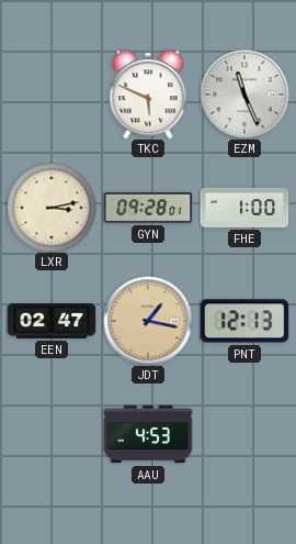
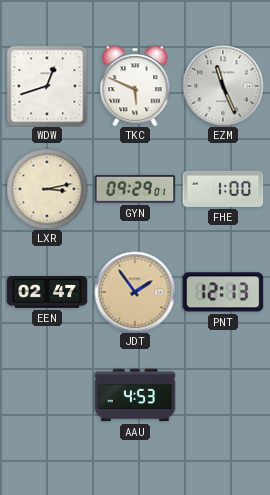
WDW: none -> 12:42
GYN: 09:28 -> 09:29
JDT: 1:17 -> 1:54
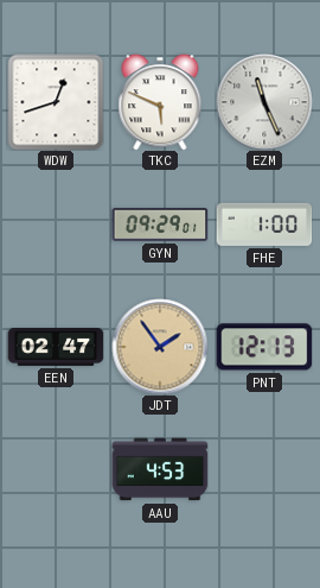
LXR: 3:13 -> none
